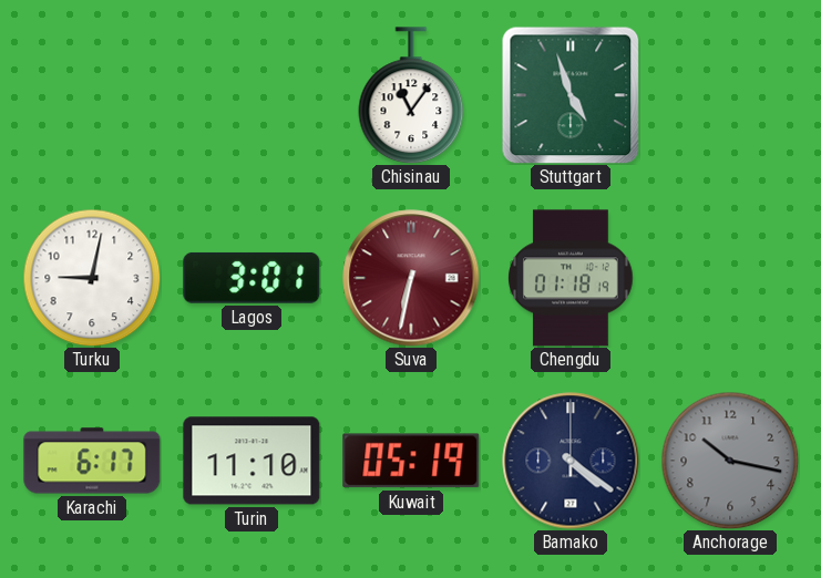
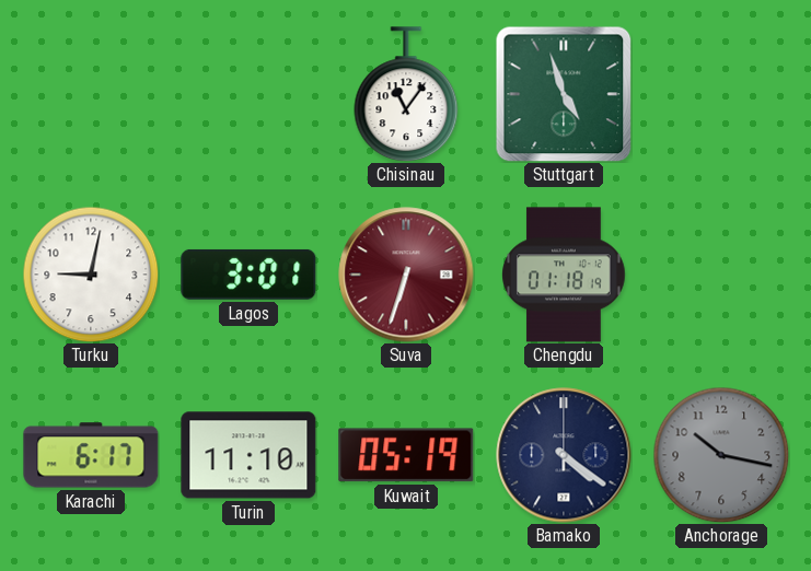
Suva: 6:32 -> 6:33
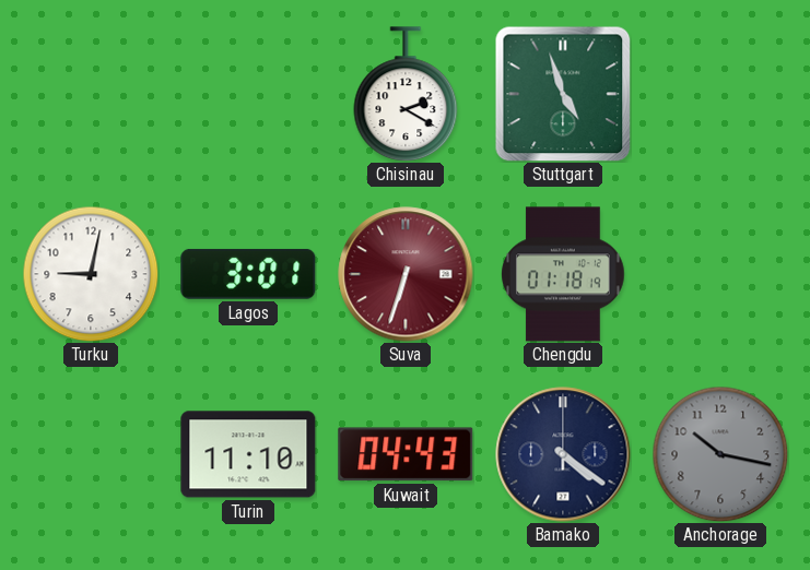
Chisinau: 11:06 -> 2:20
Karachi: 6:17 -> none
Kuwait: 05:19 -> 04:43
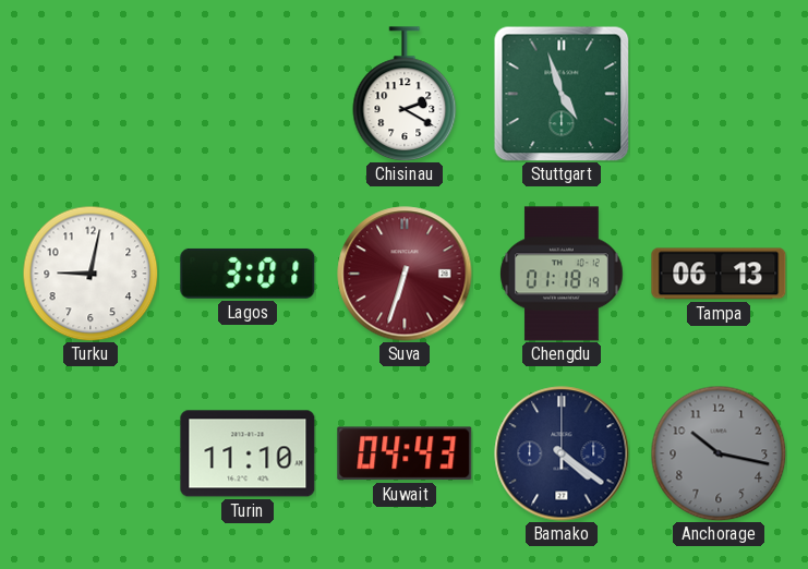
Tampa: none -> 06:13
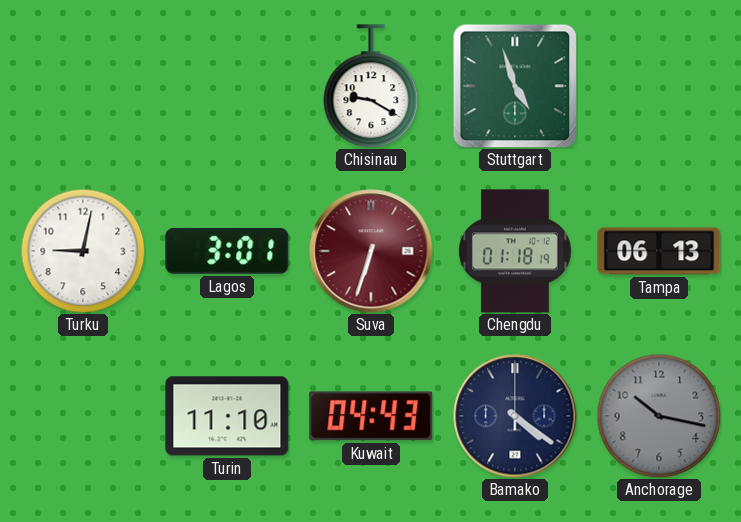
Chisinau: 2:20 -> 9:20
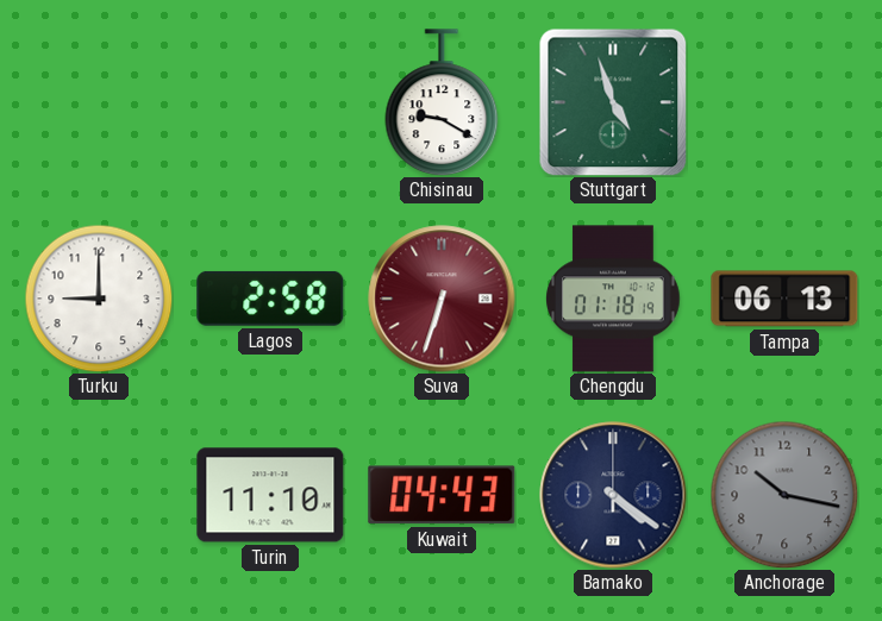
Turku: 9:02 -> 9:00
Lagos: 3:01 -> 2:58
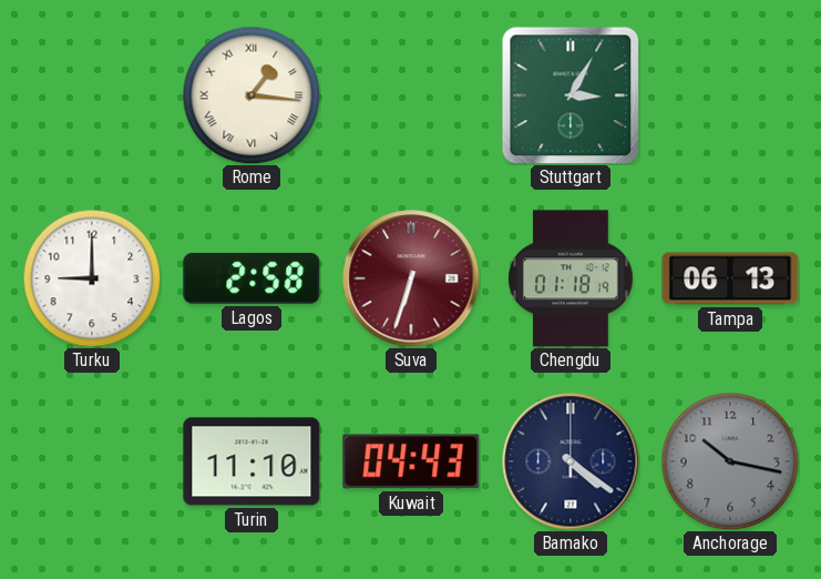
Rome: none -> 1:16
Chisinau: 9:20 -> none
Stuttgart: 4:57 -> 3:05
